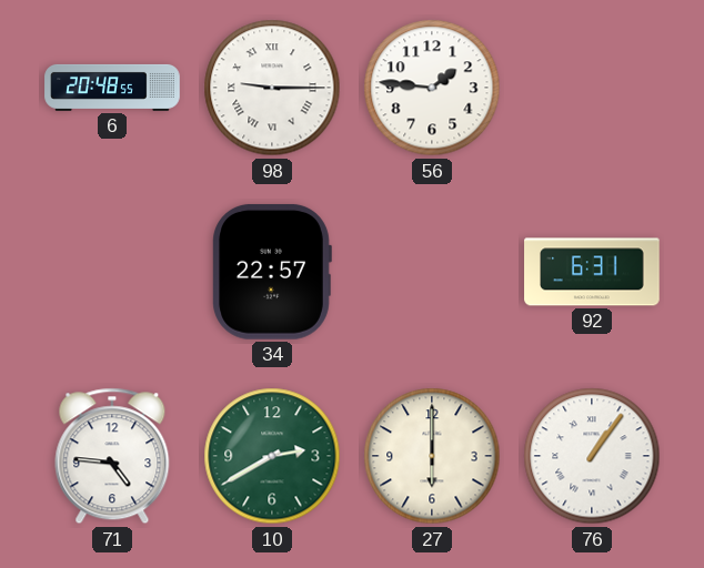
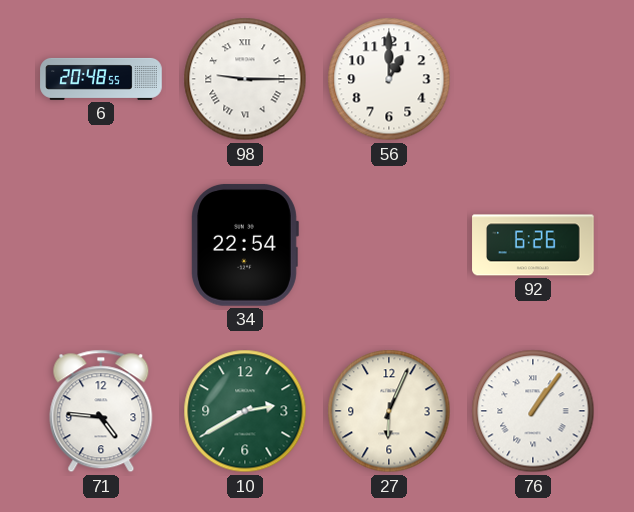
56: 1:46 -> 1:00
34: 22:57 -> 22:54
92: 6:31 -> 6:26
27: 6:00 -> 6:04
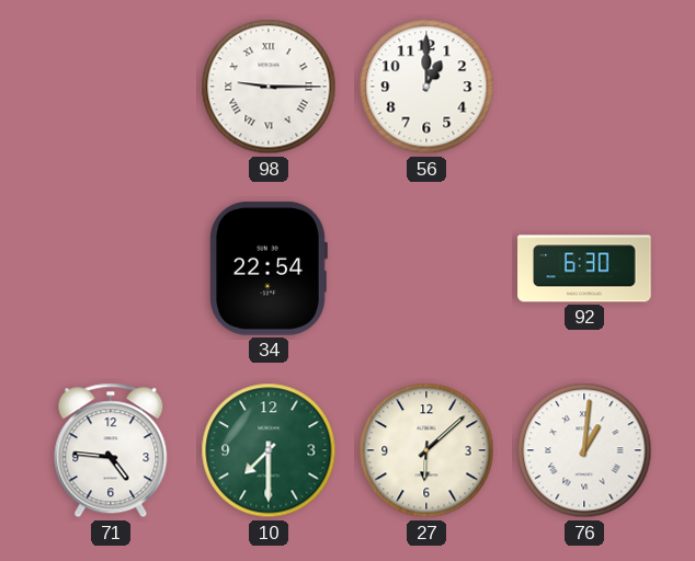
6: 20:48 -> none
92: 6:26 -> 6:30
10: 2:40 -> 7:30
27: 6:04 -> 6:08
76: 1:06 -> 1:01
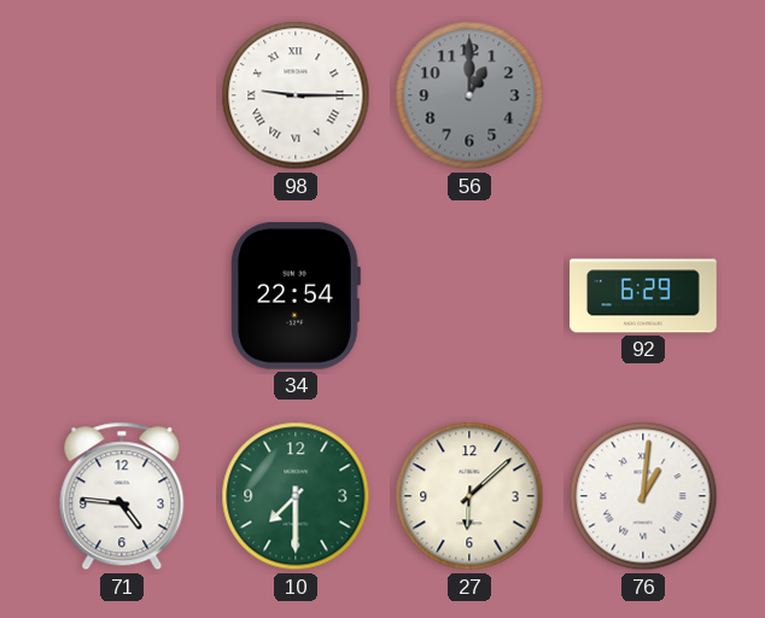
56 dial: white -> grey
92: 6:30 -> 6:29
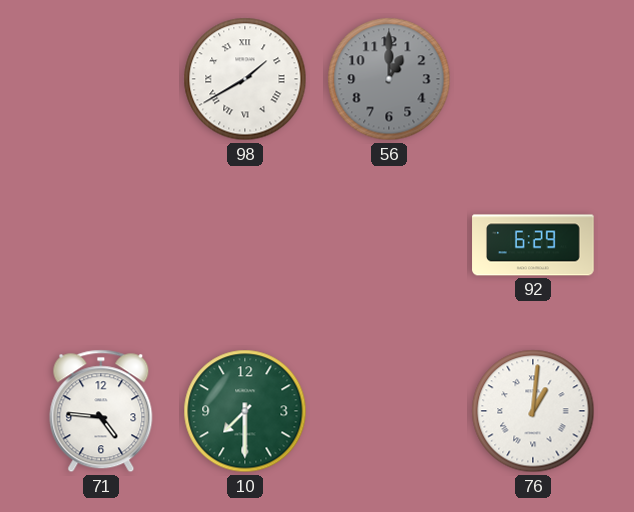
98: 9:15 -> 1:40
34: 22:54 -> none
27: 6:08 -> none
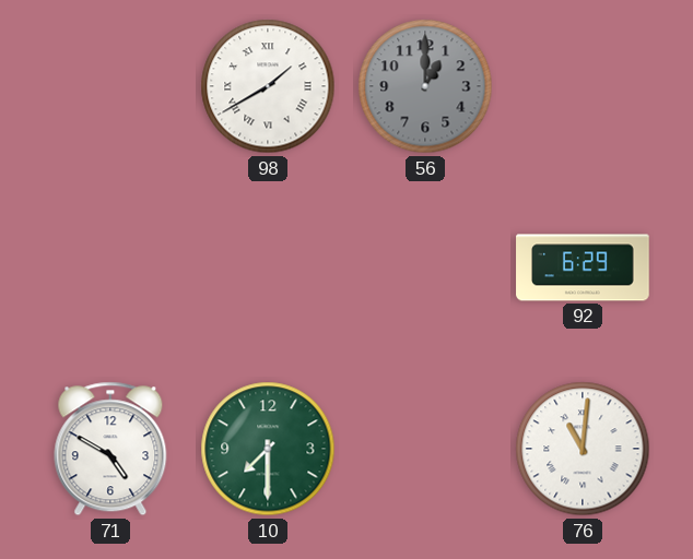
71: 4:46 -> 4:50
76: 1:01 -> 11:01
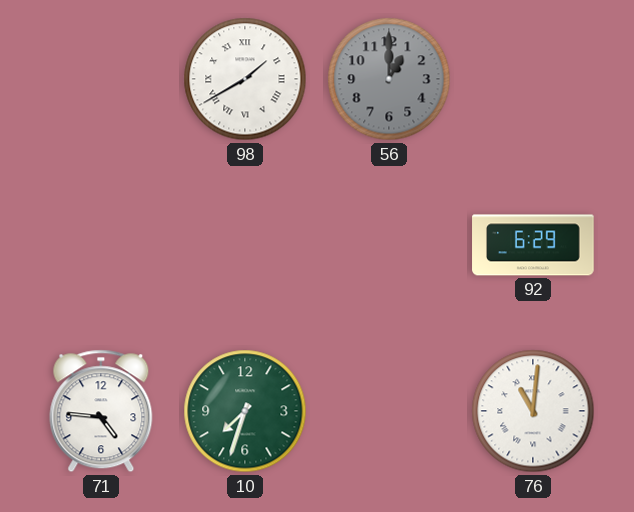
71: 4:50 -> 4:46
10: 7:30 -> 7:33
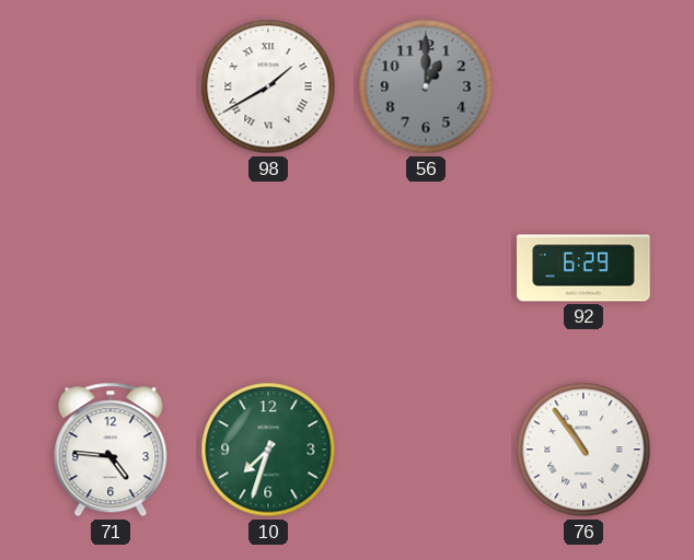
76: 11:01 -> 10:54
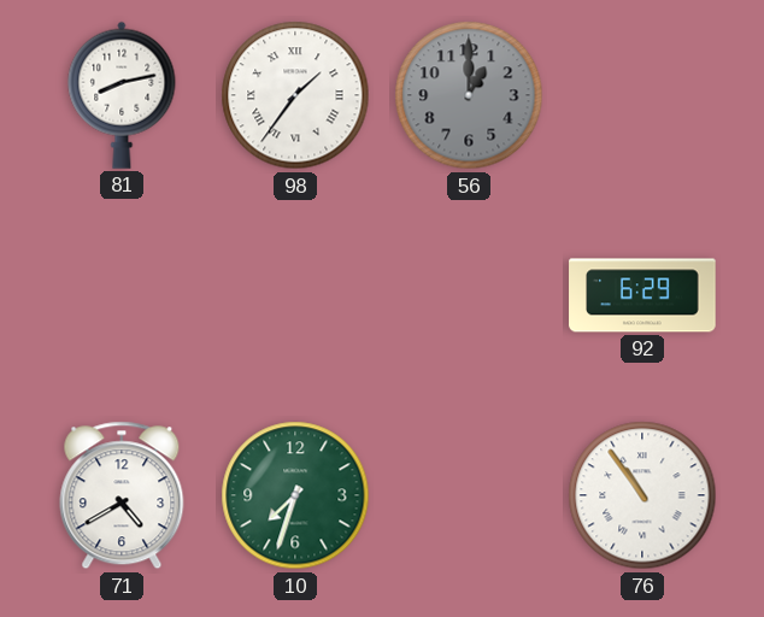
81: none -> 8:13
98: 1:40 -> 1:36
71: 4:46 -> 4:40
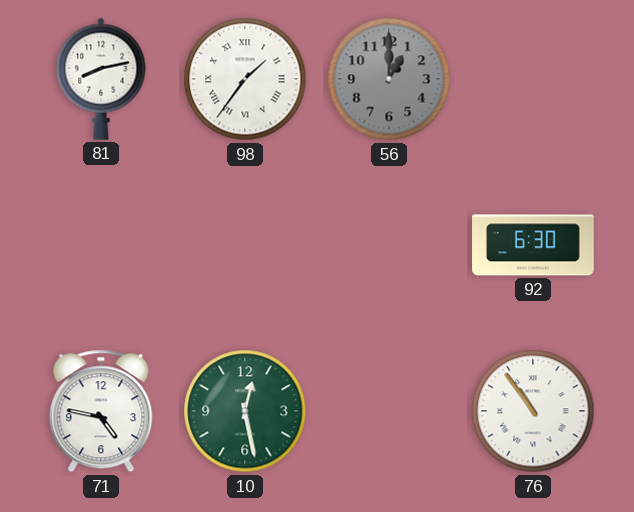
92: 6:29 -> 6:30
71: 4:40 -> 4:47
10: 7:33 -> 12:28
